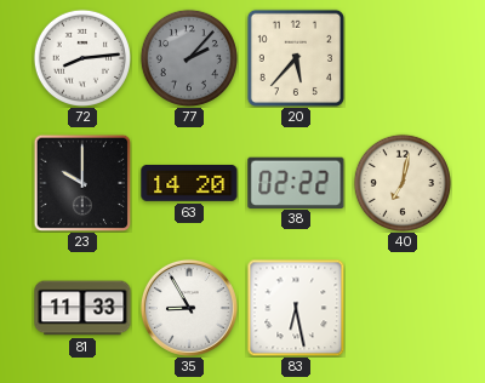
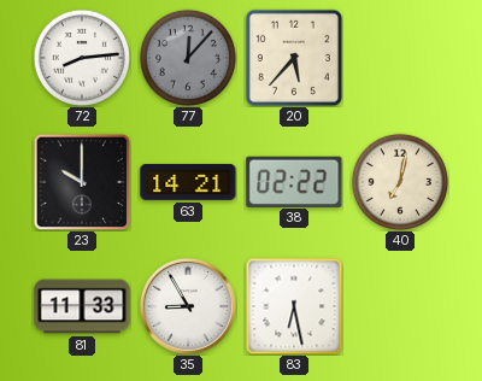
77: 2:07 -> 12:07
63: 14:20 -> 14:21
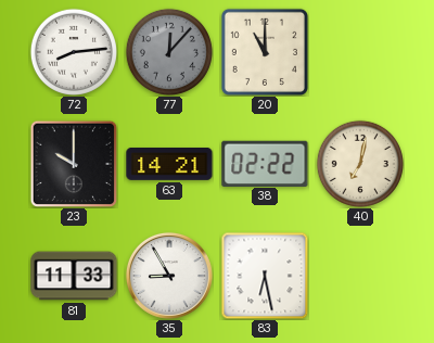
20: 5:37 -> 11:00
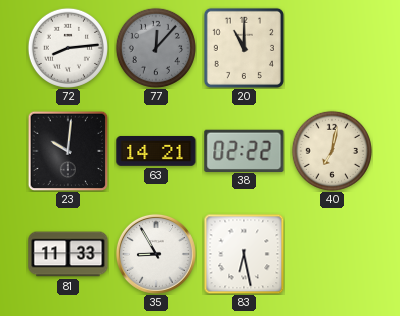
23: 10:00 -> 10:01
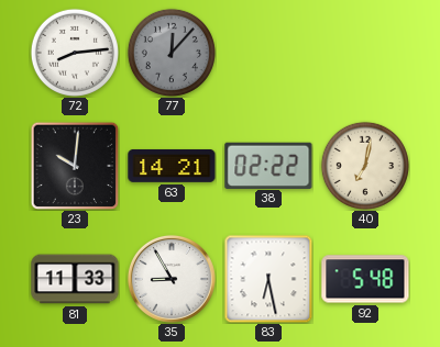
20: 11:00 -> none
92: none -> 5:48
